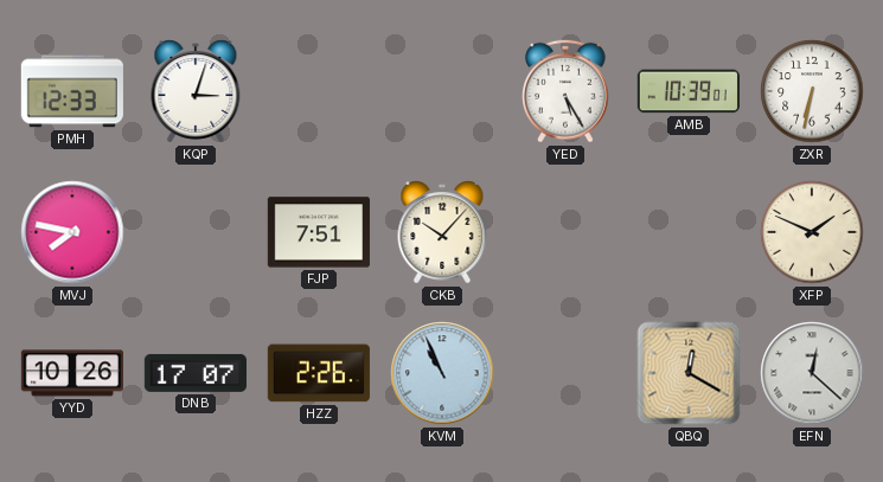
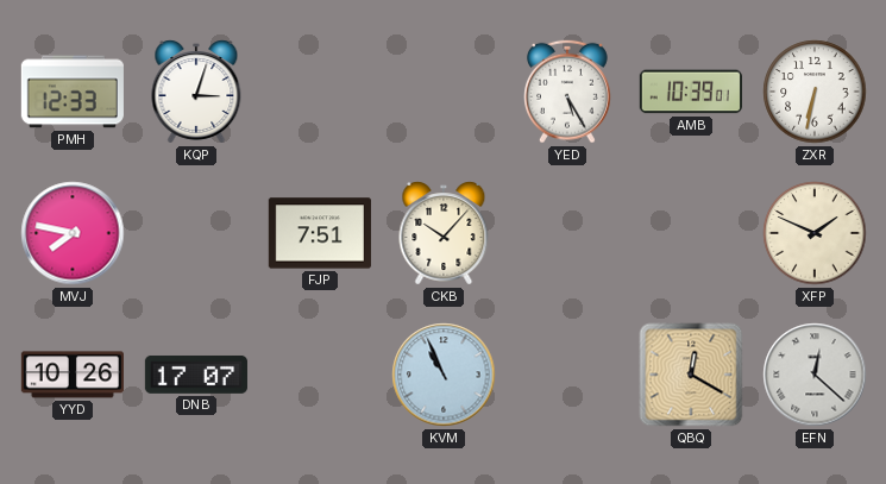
HZZ: 2:26 -> none
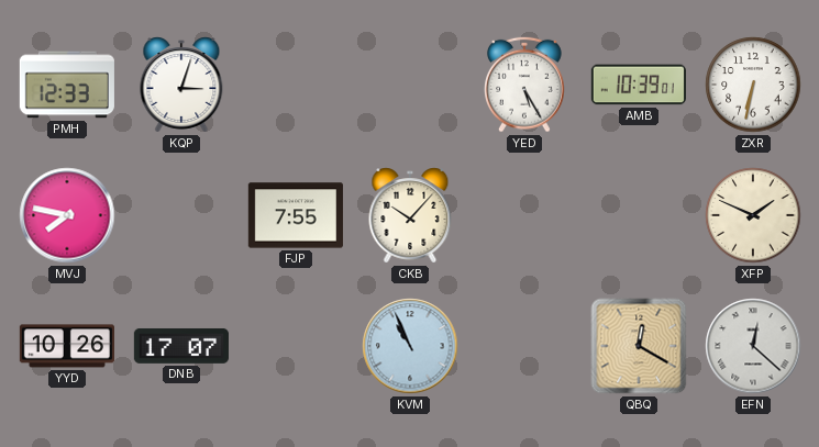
FJP: 7:51 -> 7:55
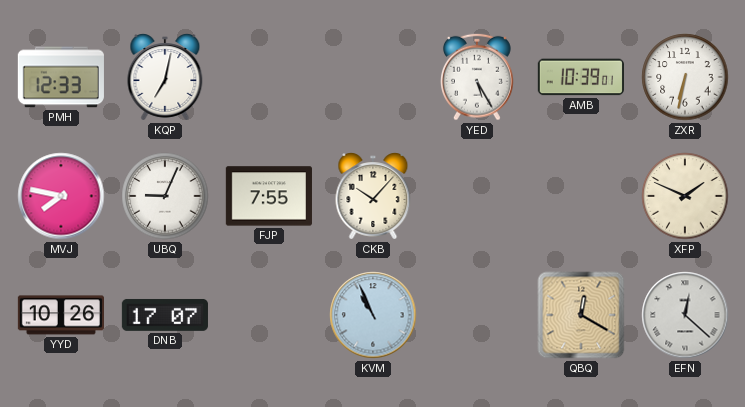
KQP: 3:03 -> 7:02
UBQ: none -> 9:04
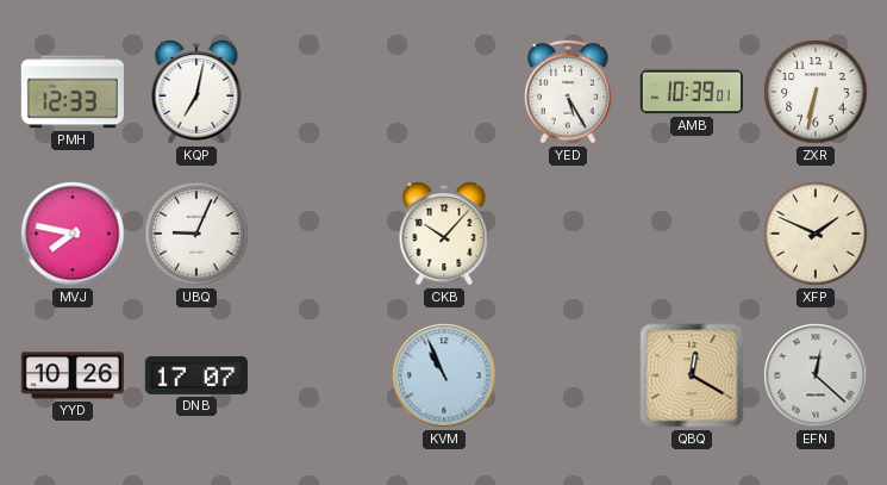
FJP: 7:55 -> none
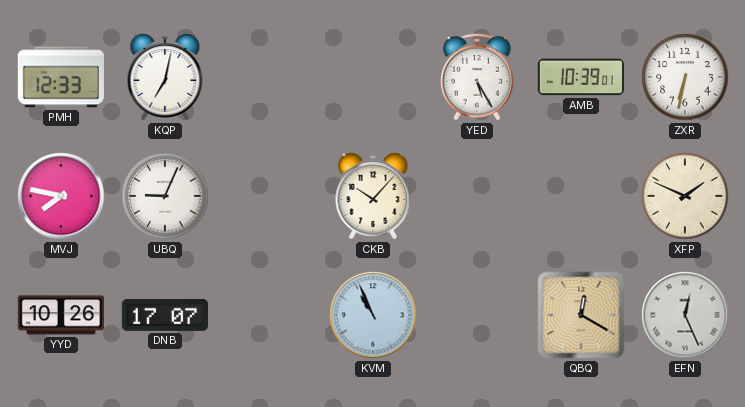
EFN: 12:22 -> 12:26
